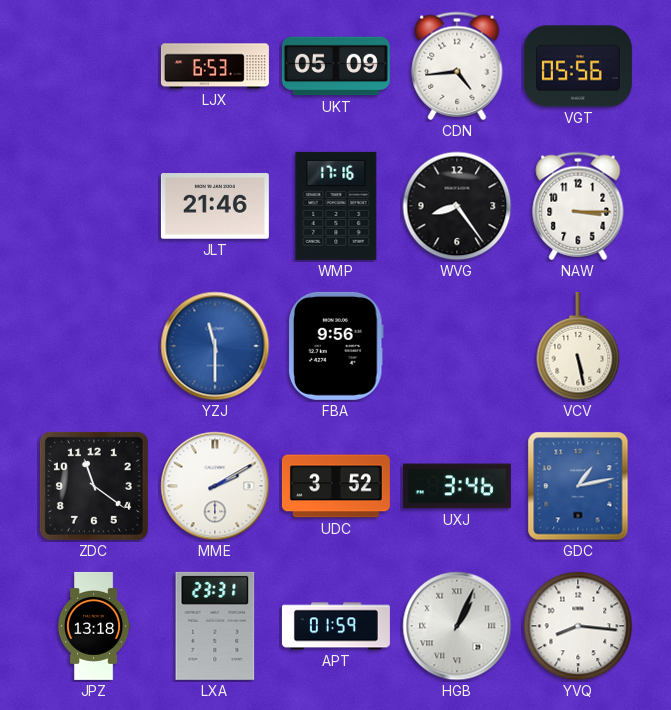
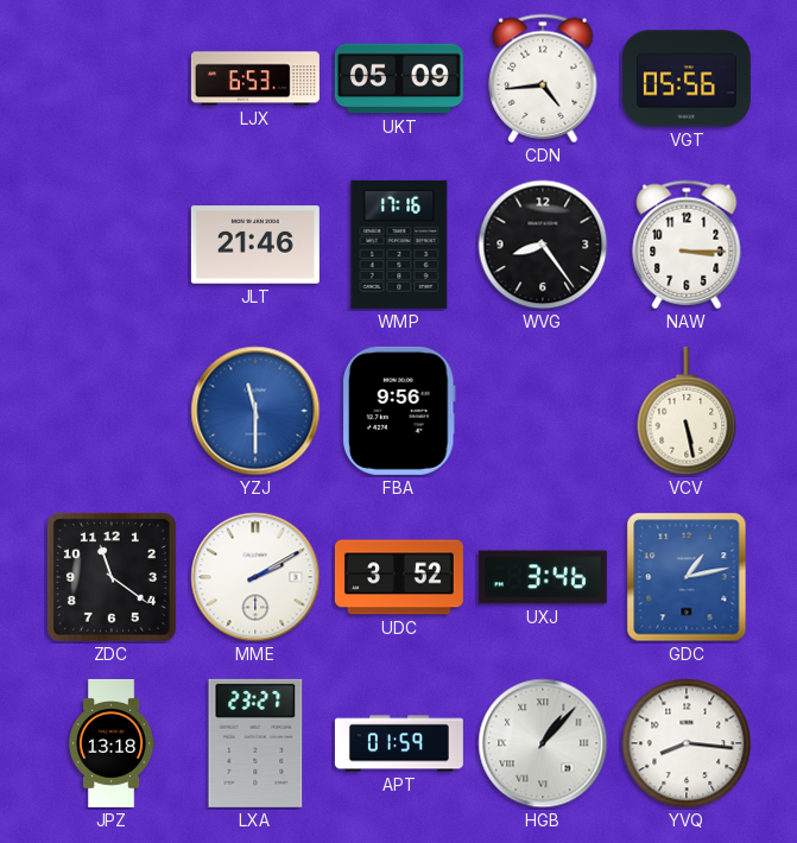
LXA: 23:31 -> 23:27
HGB: 1:04 -> 1:07
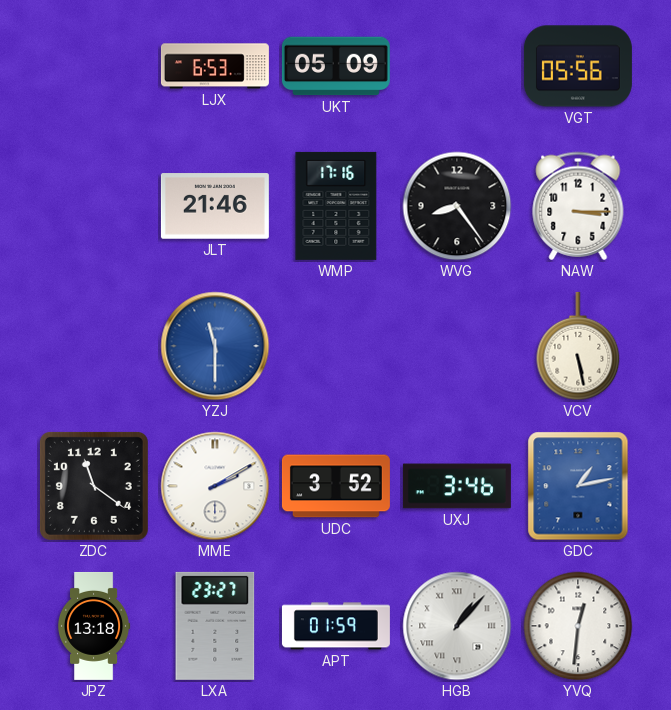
CDN: 4:44 -> none
FBA: 9:56 -> none
YVQ: 8:16 -> 12:31
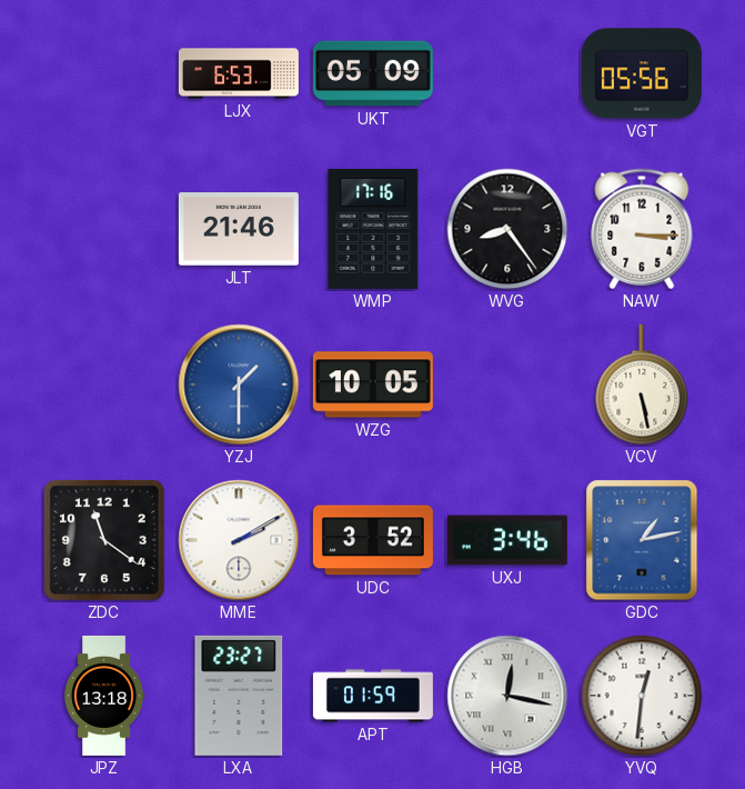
YZJ: 11:30 -> 1:30
WZG: none -> 10:05
HGB: 1:07 -> 12:17
